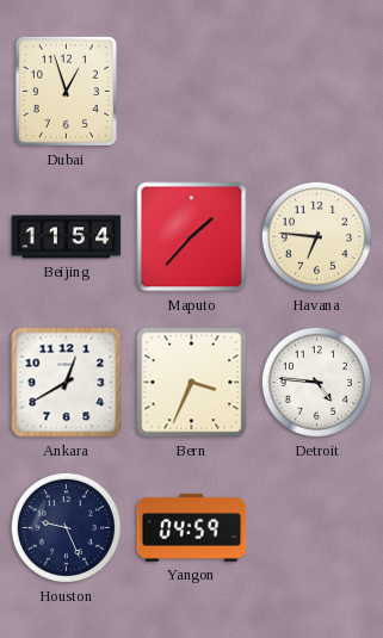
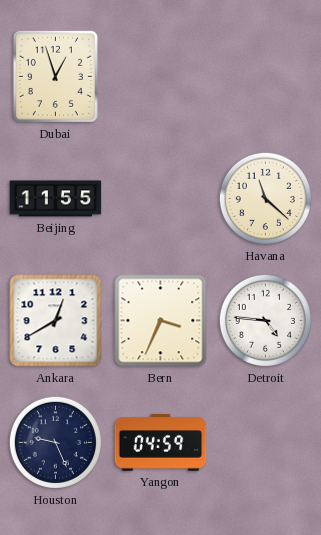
Beijing: 11:54 -> 11:55
Maputo: 1:37 -> none
Havana: 6:46 -> 11:22
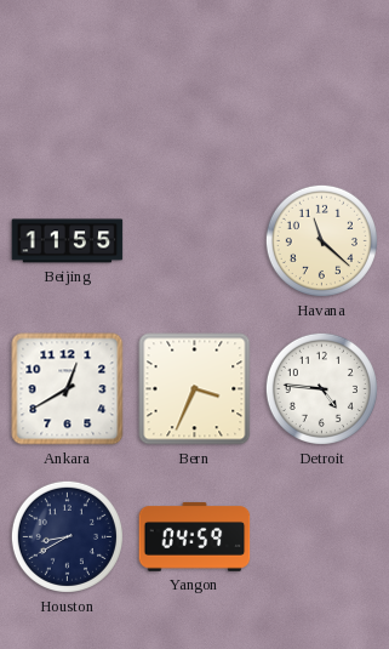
Dubai: 12:57 -> none
Houston: 9:26 -> 8:40
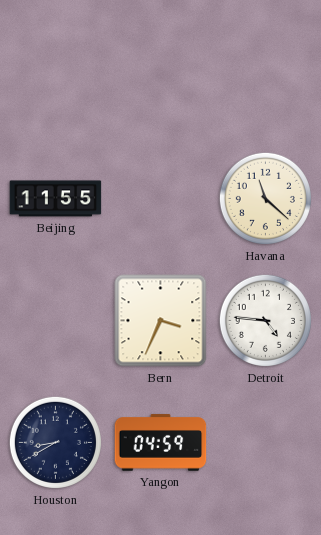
Ankara: 12:40 -> none
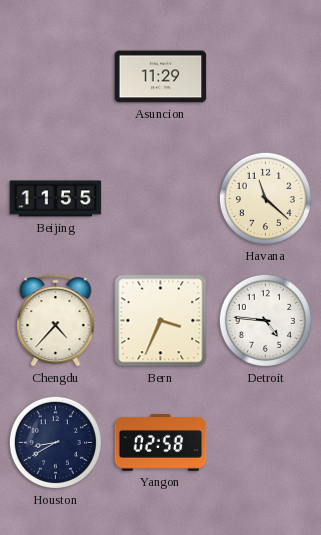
Asuncion: none -> 11:29
Chengdu: none -> 4:37
Yangon: 04:59 -> 02:58
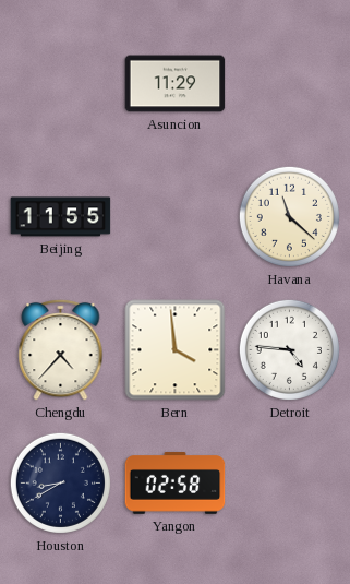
Bern: 3:34 -> 3:59
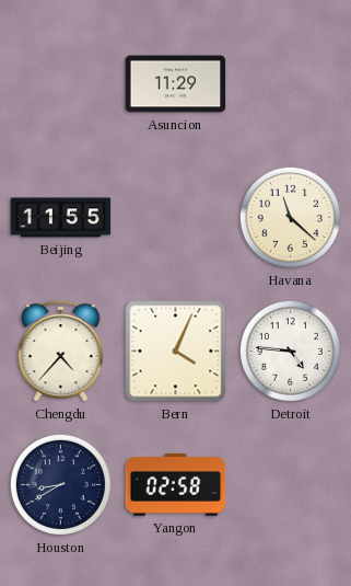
Bern: 3:59 -> 4:04
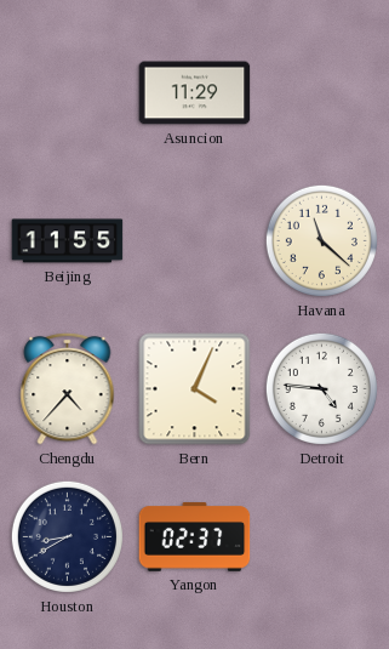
Yangon: 02:58 -> 02:37
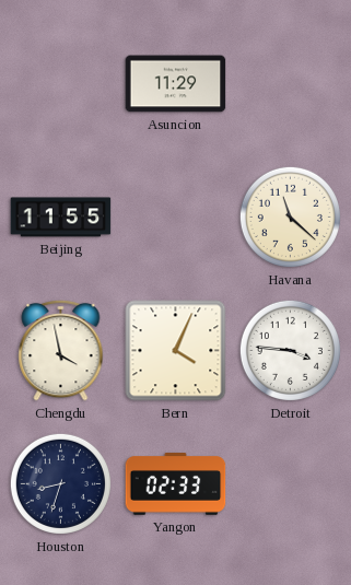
Chengdu: 4:37 -> 3:58
Detroit: 4:46 -> 3:46
Houston: 8:40 -> 8:33
Yangon: 02:37 -> 02:33
